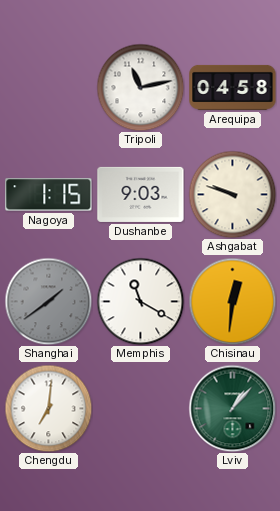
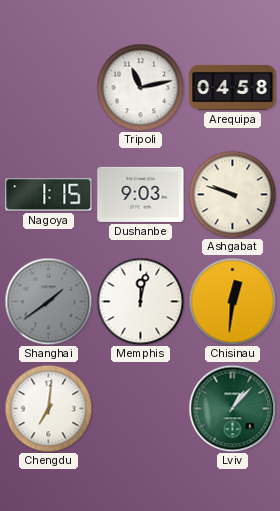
Memphis: 11:20 -> 12:02
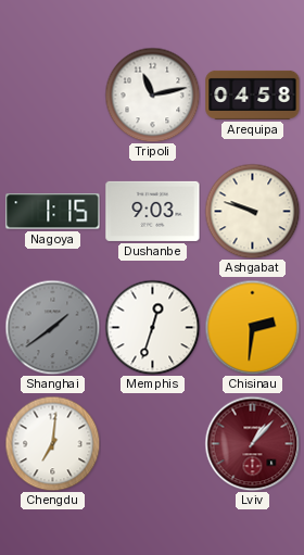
Memphis: 12:02 -> 12:33
Chisinau: 12:31 -> 2:31
Lviv dial: green -> burgundy
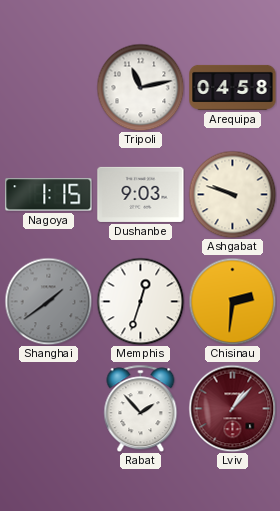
Chengdu: 7:01 -> none
Rabat: none -> 1:53
